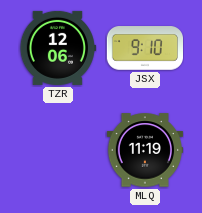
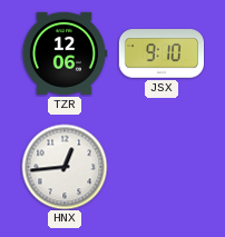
HNX: none -> 12:44
MLQ: 11:19 -> none
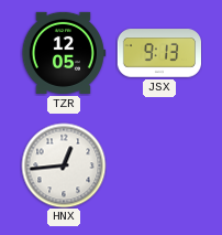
TZR: 12:06 -> 12:05
JSX: 9:10 -> 9:13
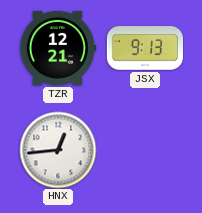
TZR: 12:05 -> 12:21
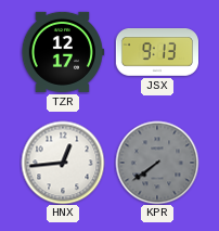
TZR: 12:21 -> 12:17
KPR: none -> 7:39
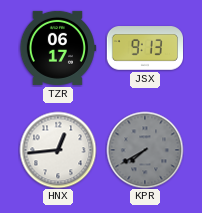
TZR: 12:17 -> 06:17
KPR: 7:39 -> 7:40
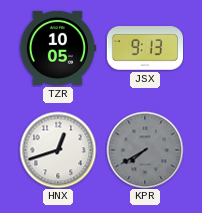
TZR: 06:17 -> 10:05
HNX: 12:44 -> 12:42
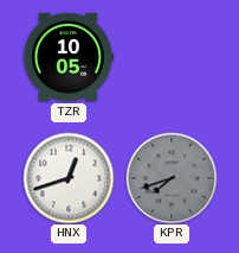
JSX: 9:13 -> none
KPR: 7:40 -> 7:42
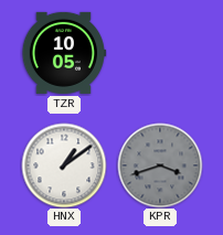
HNX: 12:42 -> 1:09
KPR: 7:42 -> 3:42
